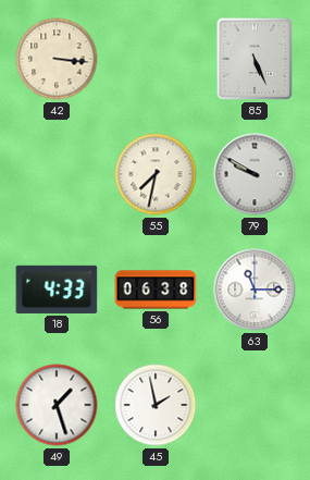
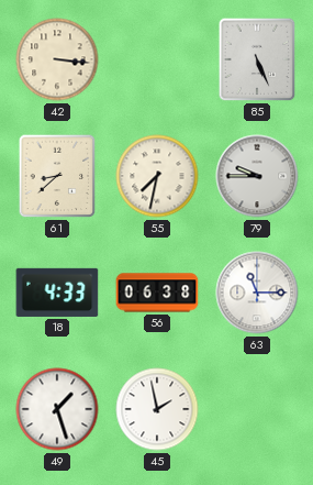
61: none -> 8:38
79: 9:50 -> 9:45
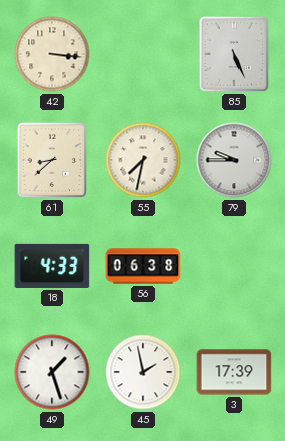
63: 11:15 -> none
3: none -> 17:39
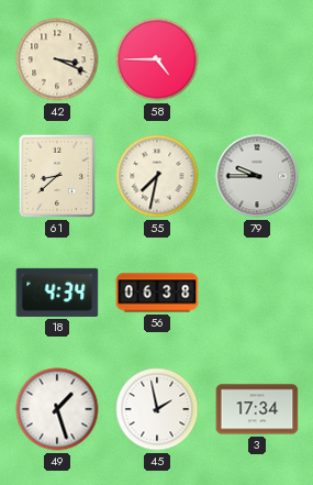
42: 3:16 -> 3:19
58: none -> 4:45
85: 5:26 -> none
18: 4:33 -> 4:34
3: 17:39 -> 17:34
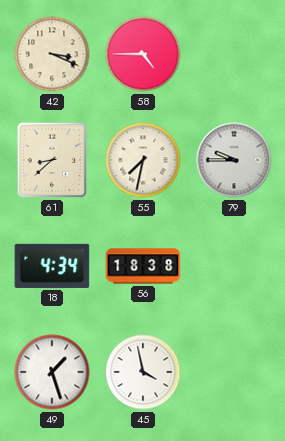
56: 06:38 -> 18:38
45: 1:58 -> 3:58
3: 17:34 -> none
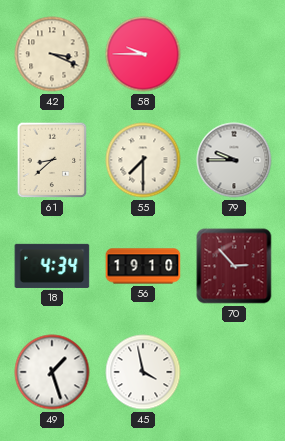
58: 4:45 -> 9:45
55: 7:32 -> 7:30
56: 18:38 -> 19:10
70: none -> 2:53
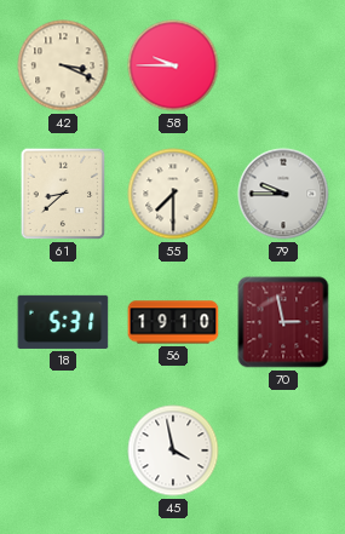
18: 4:34 -> 5:31
70: 2:53 -> 2:58
49: 1:27 -> none
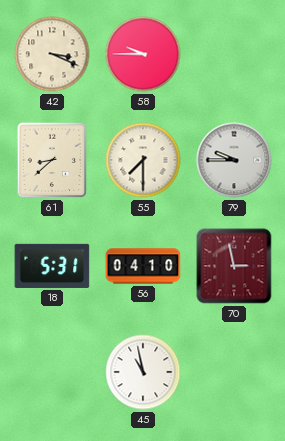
56: 19:10 -> 04:10
45: 3:58 -> 10:58
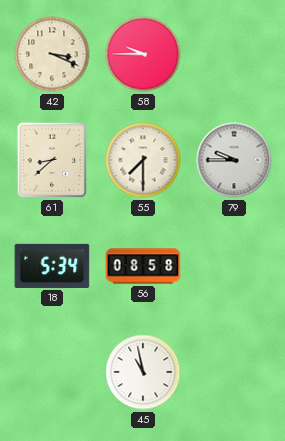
18: 5:31 -> 5:34
56: 04:10 -> 08:58
70: 2:58 -> none
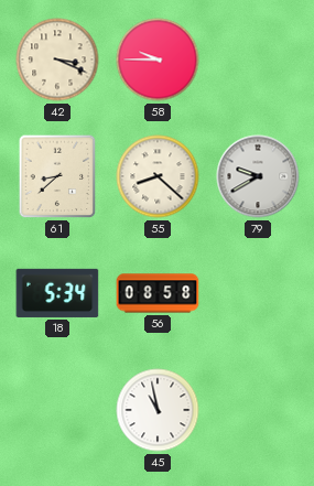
55: 7:30 -> 8:22
79: 9:45 -> 9:40
